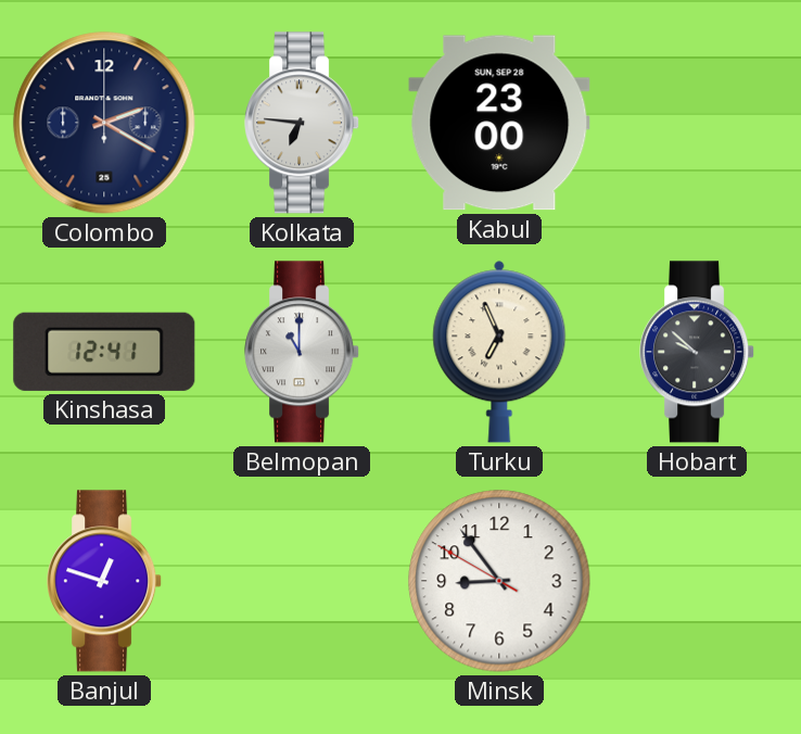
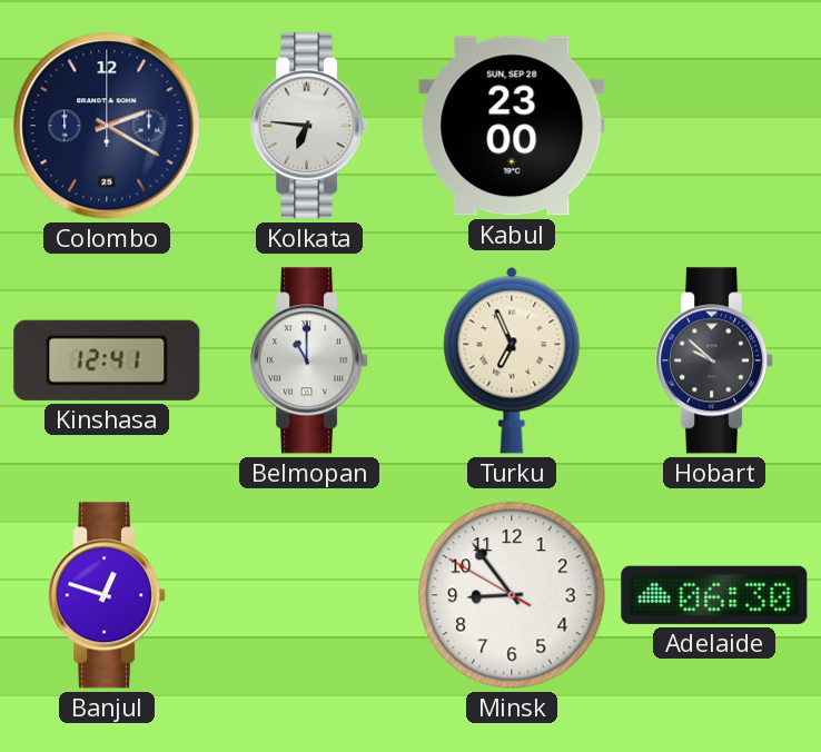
Adelaide: none -> 06:30
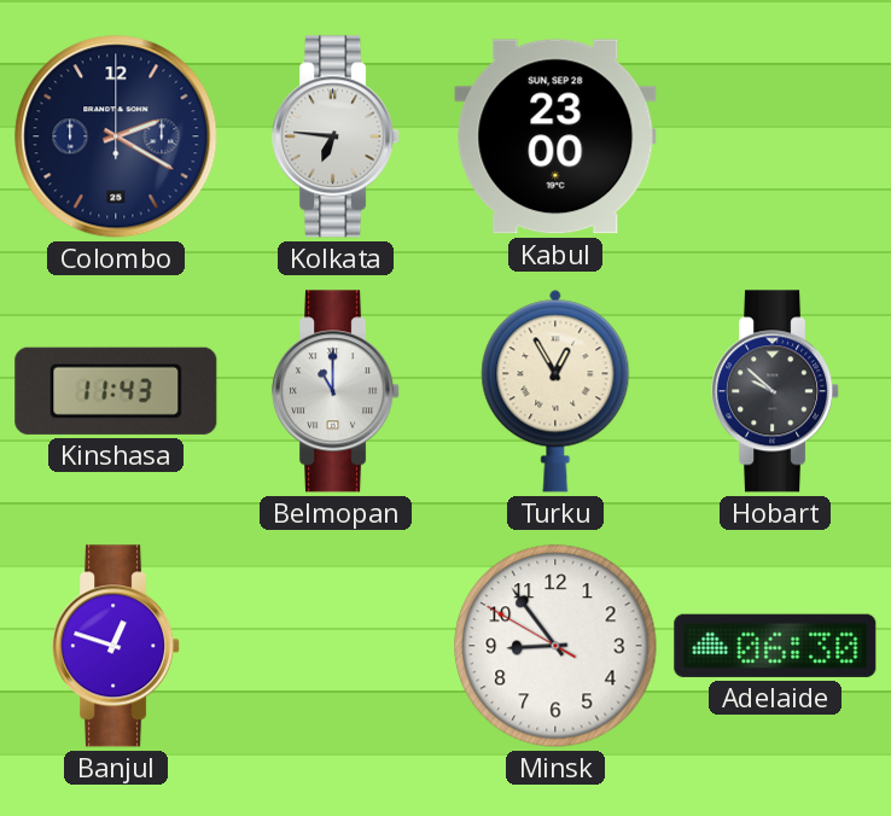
Kinshasa: 12:41 -> 11:43
Turku: 6:56 -> 12:55
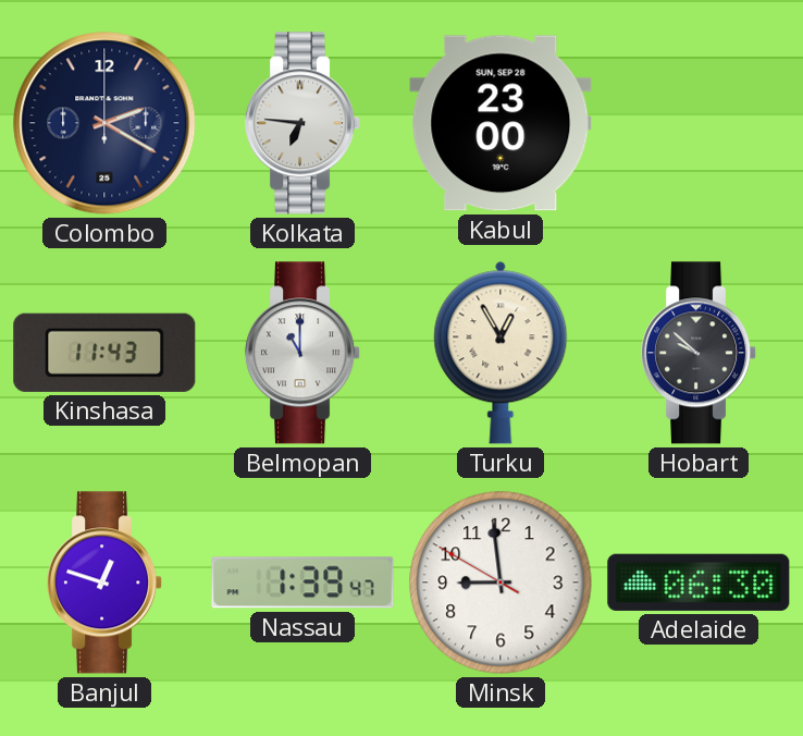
Nassau: none -> 1:39
Minsk: 8:53 -> 8:58
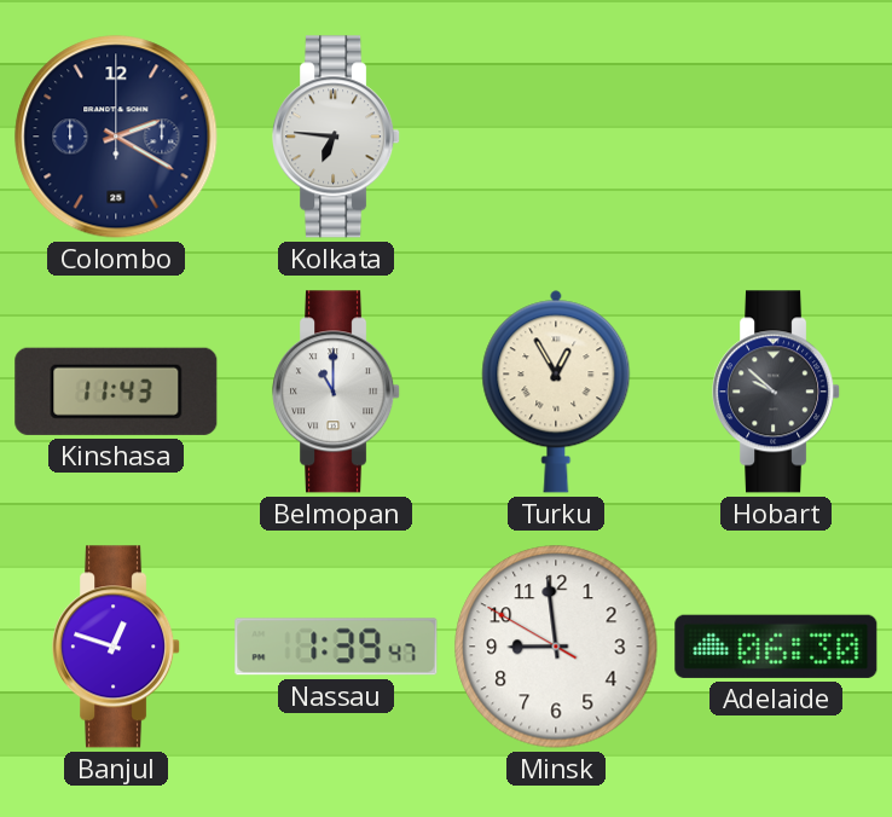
Kabul: 23:00 -> none
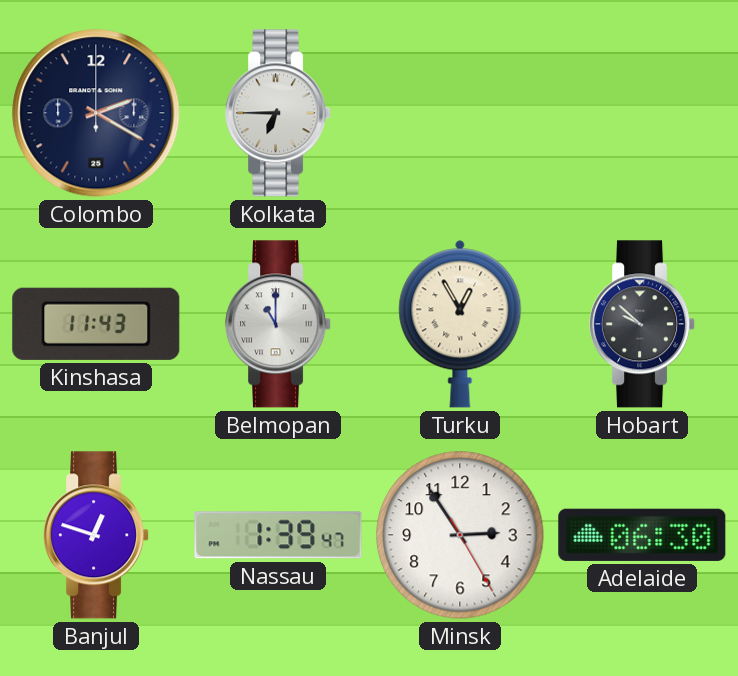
Kolkata: 6:46 -> 6:45
Minsk: 8:58 -> 2:54
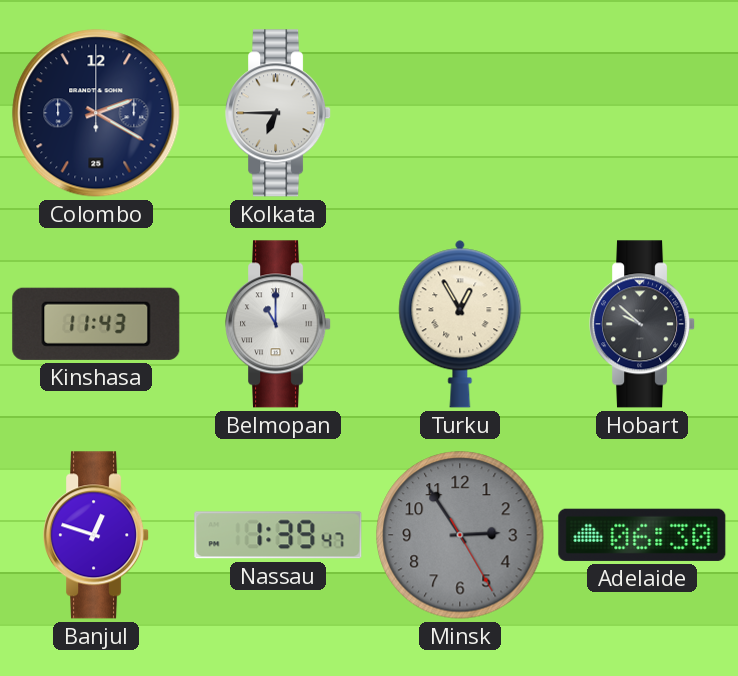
Minsk dial: white -> grey
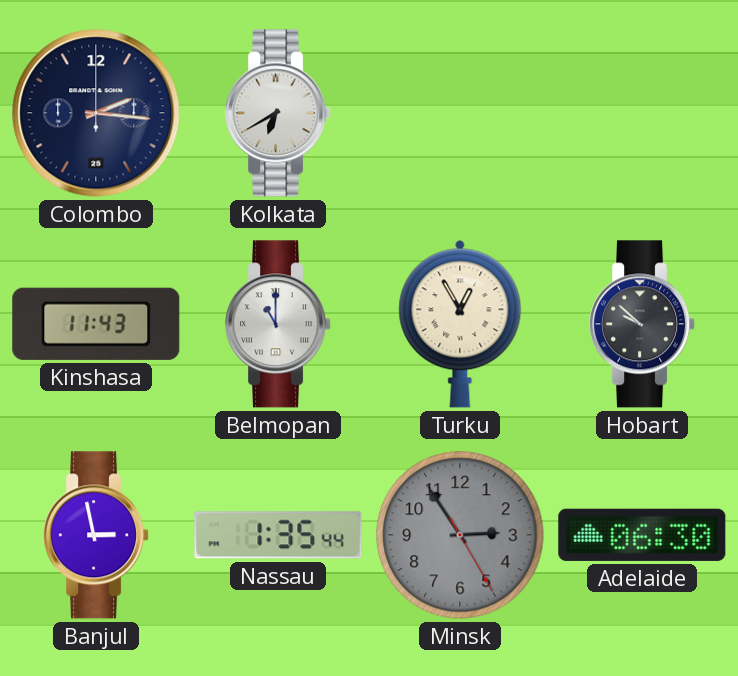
Colombo: 2:20 -> 2:16
Kolkata: 6:45 -> 6:40
Banjul: 12:48 -> 2:58
Nassau: 1:39 -> 1:35
